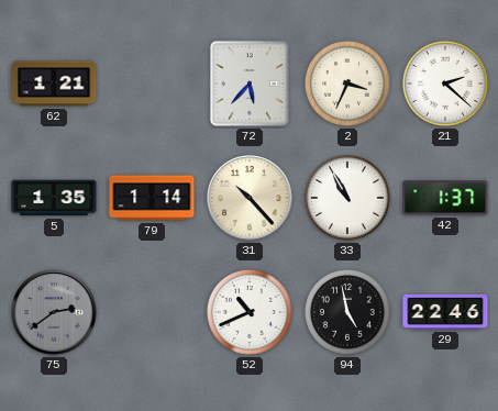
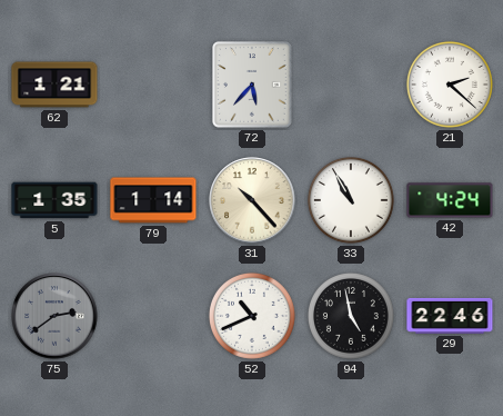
2: 3:34 -> none
42: 1:37 -> 4:24
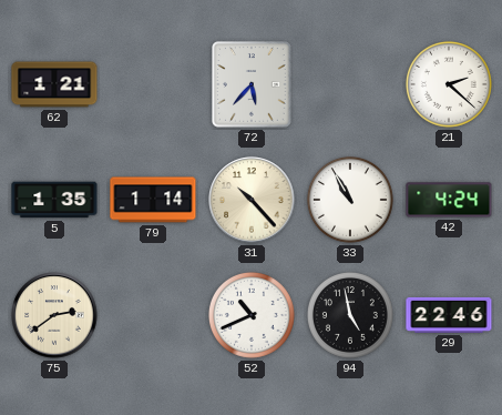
75 dial: grey -> cream
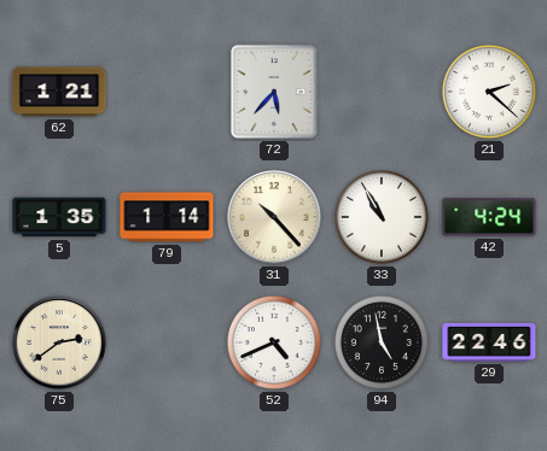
52: 10:41 -> 4:41
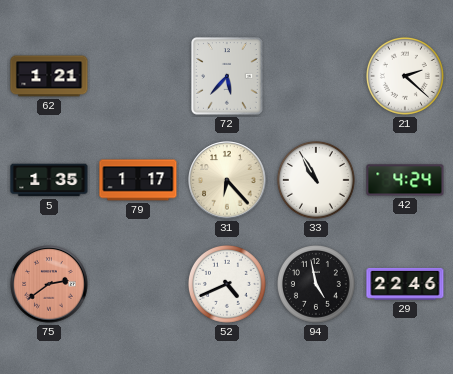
79: 1:14 -> 1:17
31: 10:23 -> 6:23
75 dial: cream -> salmon
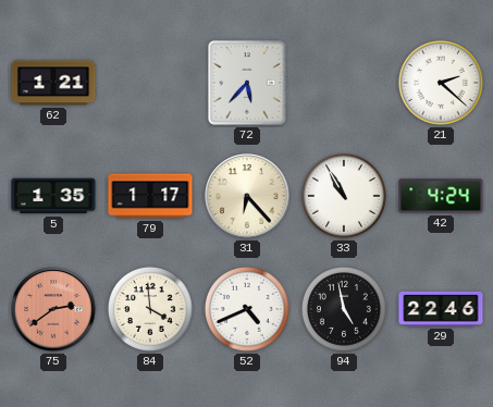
84: none -> 3:59
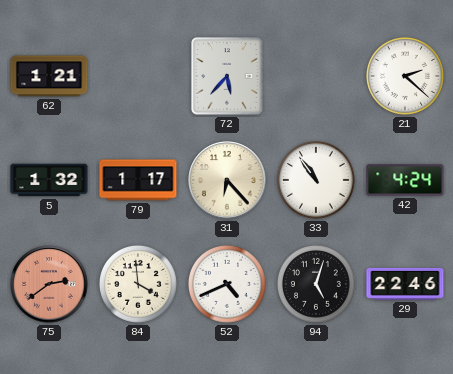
5: 1:35 -> 1:32
33: 10:55 -> 10:54
94: 4:58 -> 5:03
